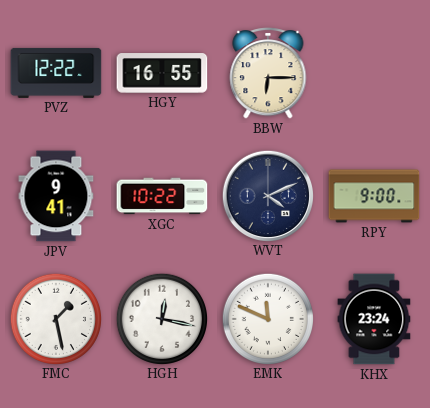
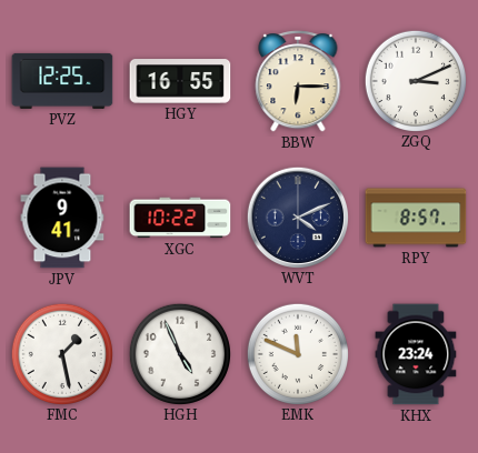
PVZ: 12:22 -> 12:25
ZGQ: none -> 3:11
RPY: 9:00 -> 8:57
HGH: 12:17 -> 4:56
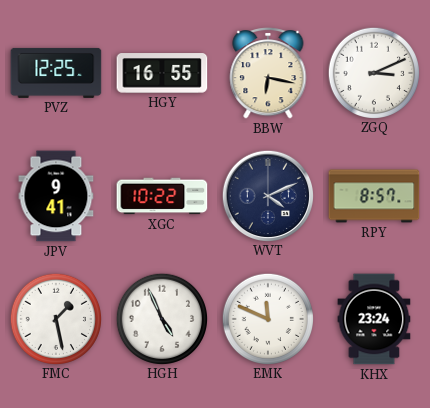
BBW: 6:15 -> 6:17
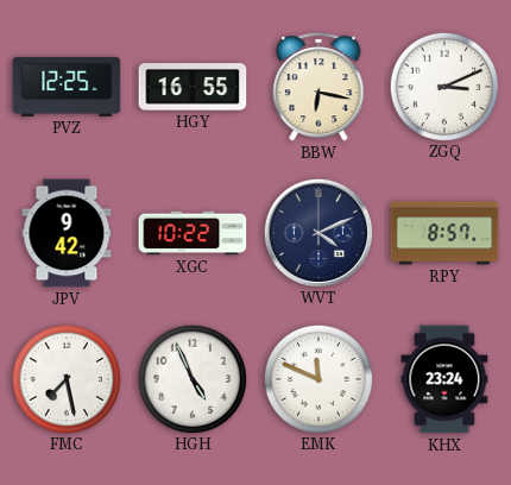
JPV: 9:41 -> 9:42
FMC: 1:28 -> 7:28
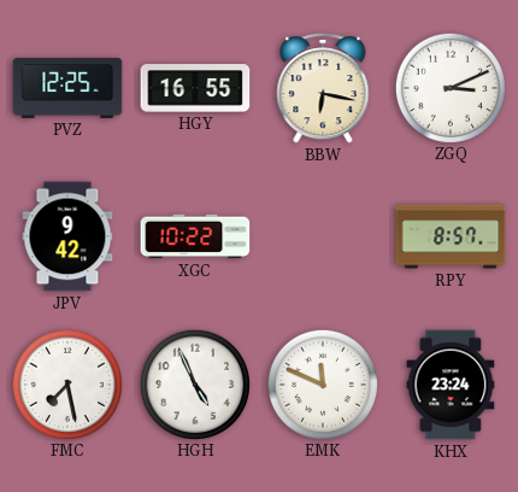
WVT: 4:11 -> none
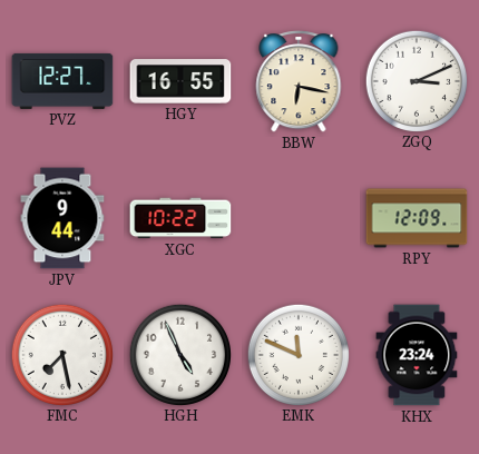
PVZ: 12:25 -> 12:27
JPV: 9:42 -> 9:44
RPY: 8:57 -> 12:09
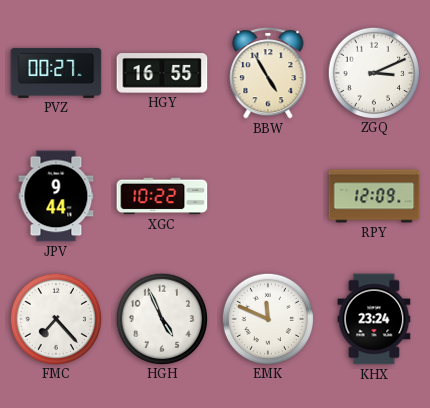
PVZ: 12:27 -> 00:27
BBW: 6:17 -> 4:55
FMC: 7:28 -> 7:23
